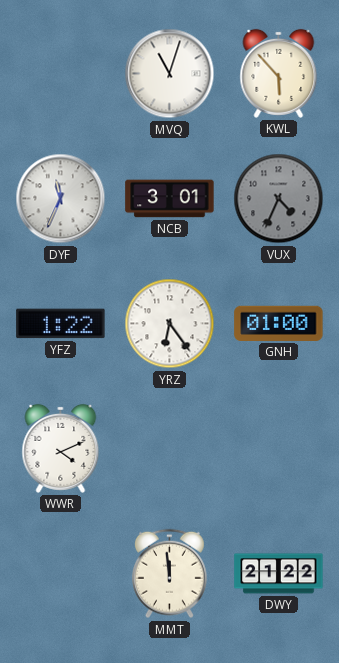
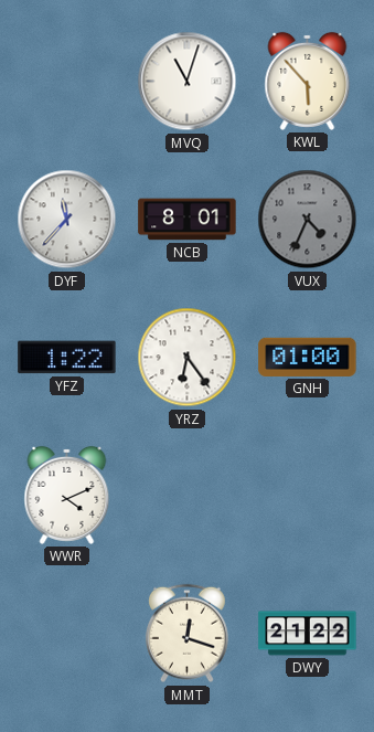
DYF: 11:34 -> 11:37
NCB: 3:01 -> 8:01
MMT: 11:59 -> 12:18
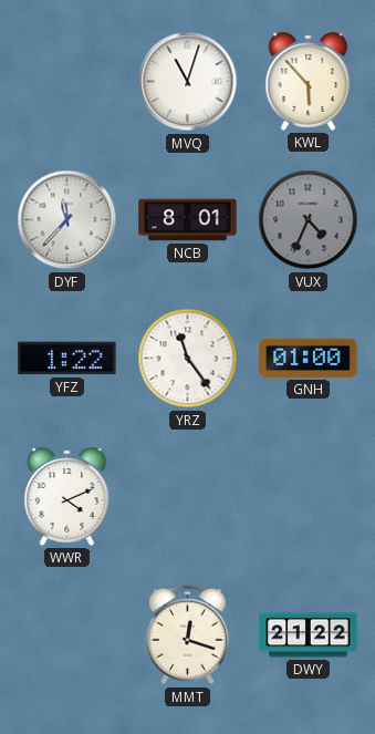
YRZ: 6:24 -> 11:24
